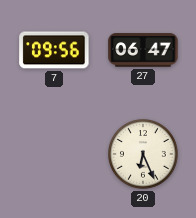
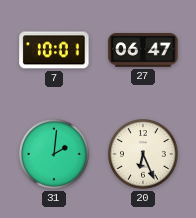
7: 09:56 -> 10:01
31: none -> 2:01
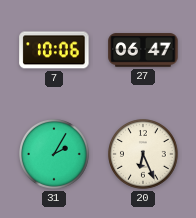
7: 10:01 -> 10:06
31: 2:01 -> 2:05
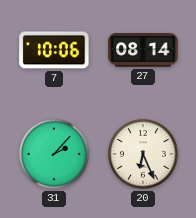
27: 06:47 -> 08:14
31: 2:05 -> 2:07
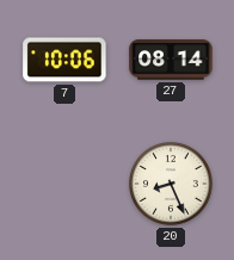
31: 2:07 -> none
20: 6:26 -> 8:26
